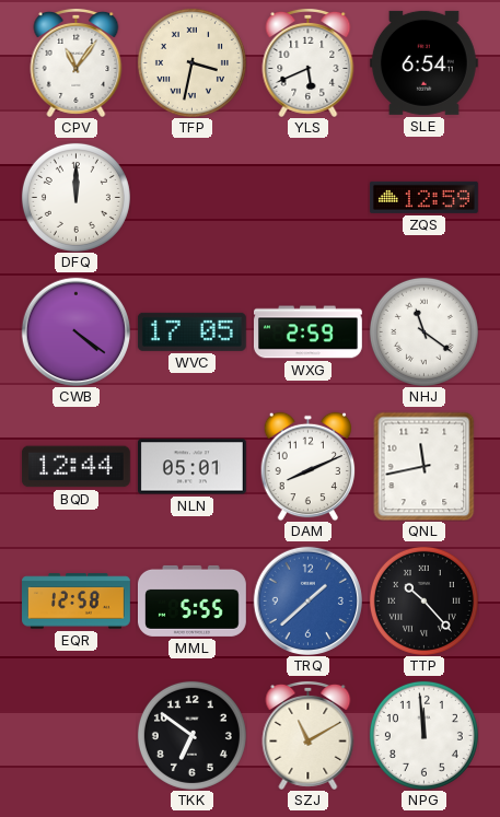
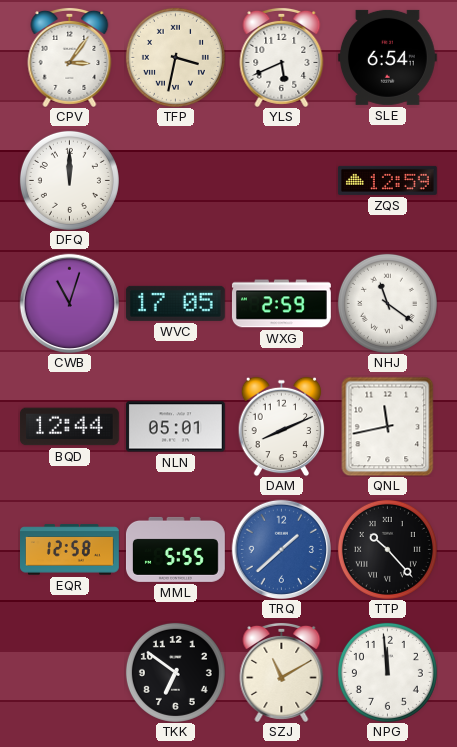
CPV: 11:06 -> 3:06
CWB: 4:21 -> 11:03
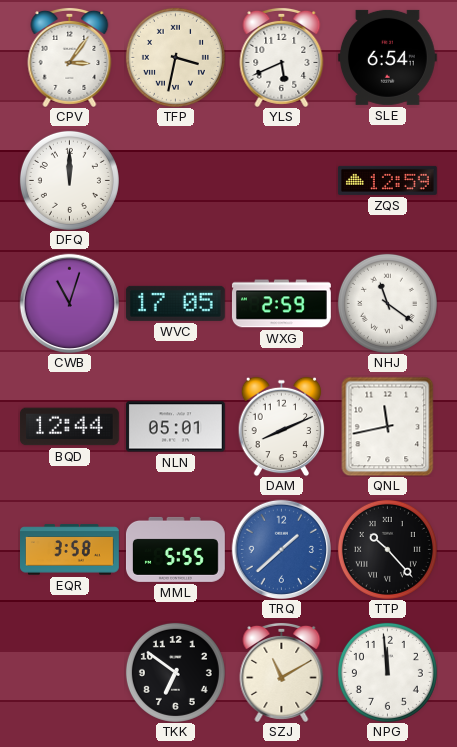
EQR: 12:58 -> 3:58
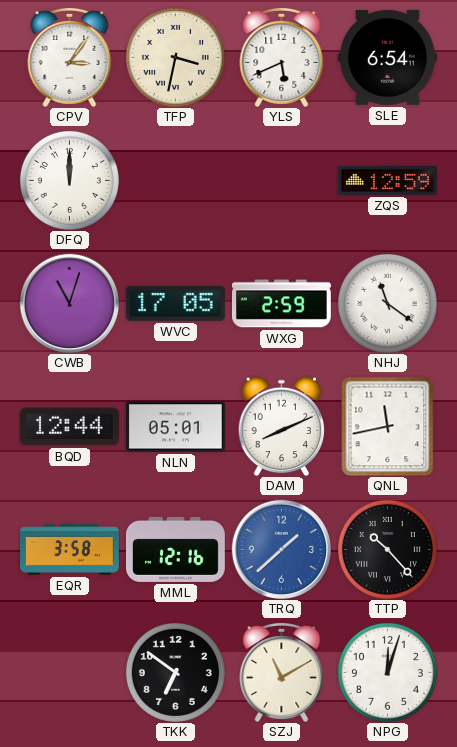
MML: 5:55 -> 12:16
NPG: 11:59 -> 12:03
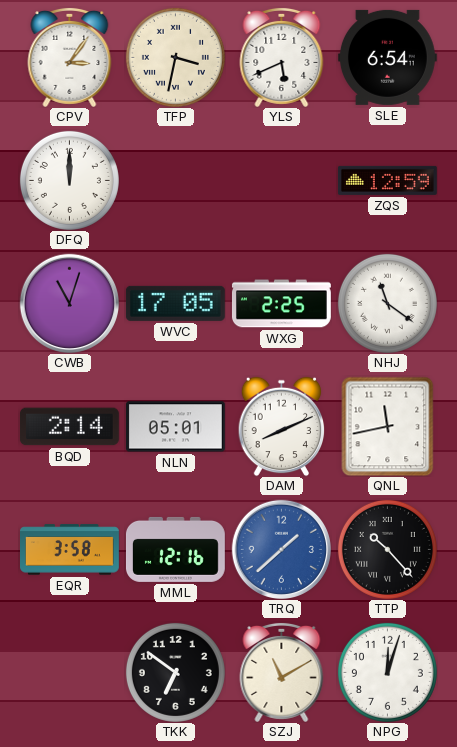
WXG: 2:59 -> 2:25
BQD: 12:44 -> 2:14
